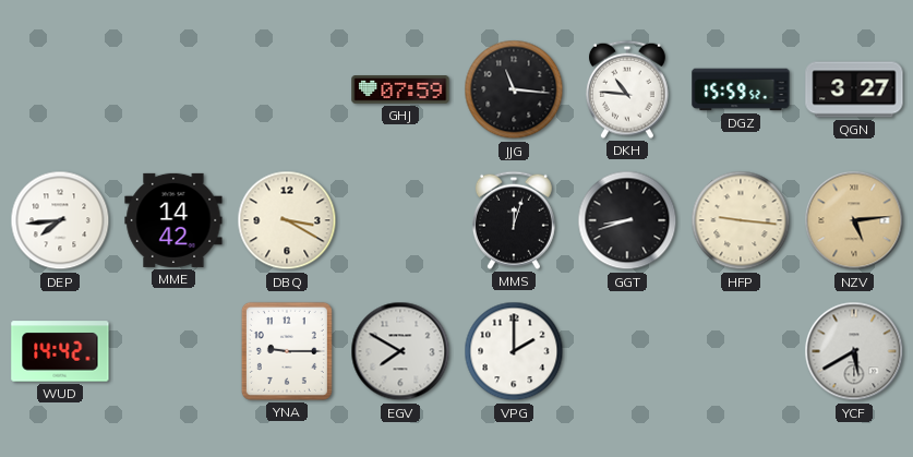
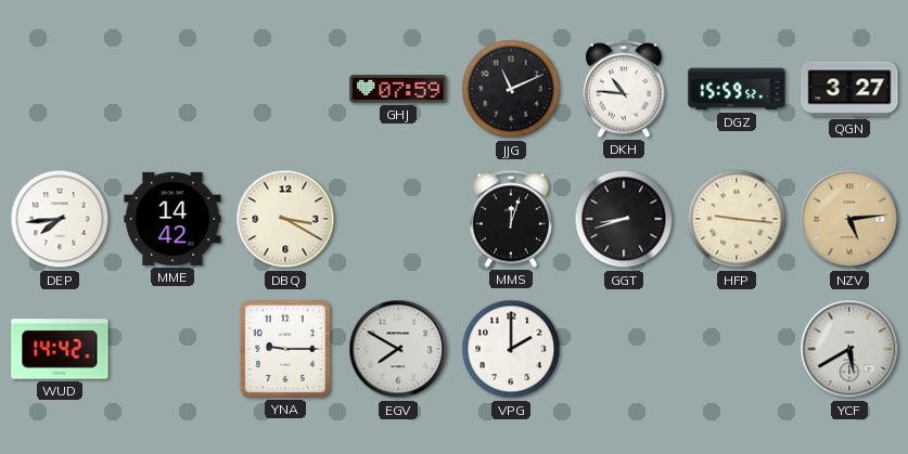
JJG: 11:16 -> 11:11
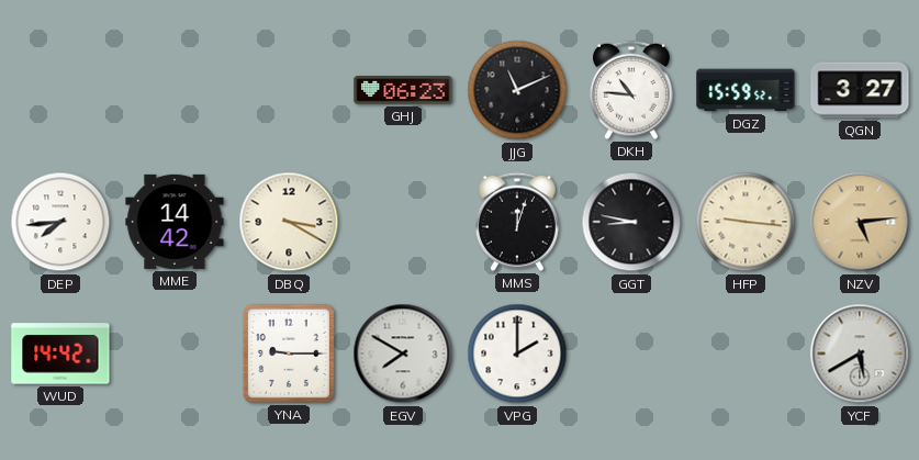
GHJ: 07:59 -> 06:23
GGT: 8:42 -> 8:47
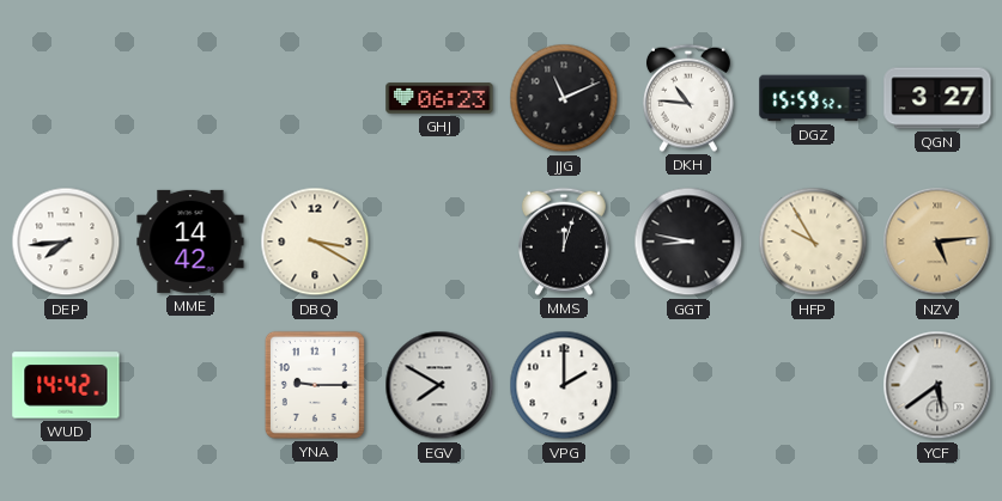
HFP: 9:16 -> 9:55
YCF: 5:40 -> 5:39
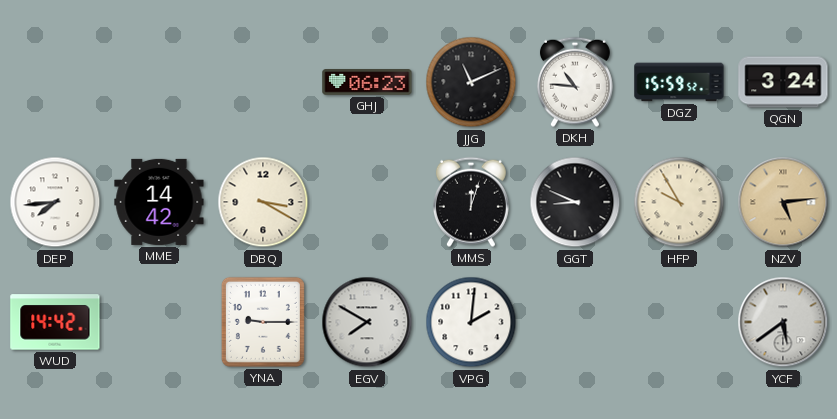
QGN: 3:27 -> 3:24
GGT: 8:47 -> 8:49
VPG: 2:00 -> 2:01
